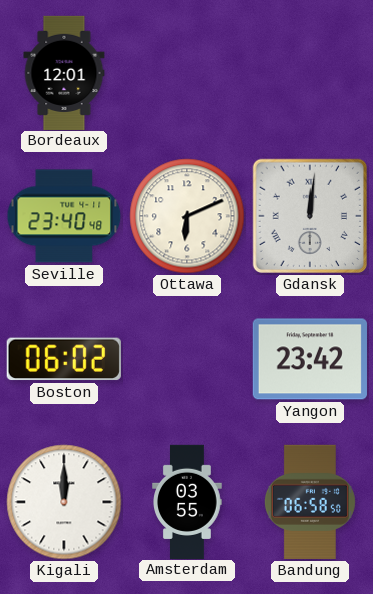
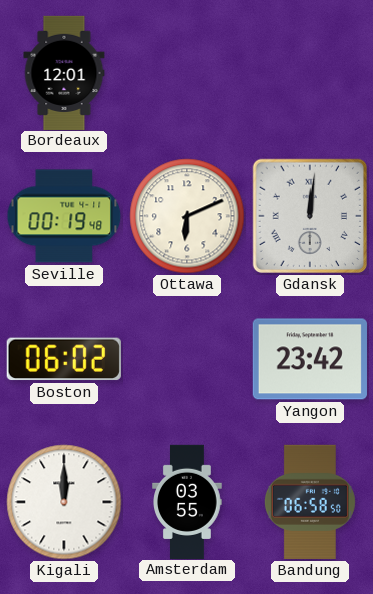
Seville: 23:40 -> 00:19
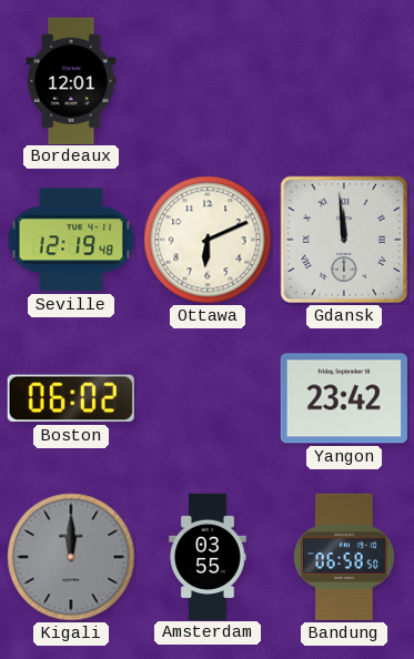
Seville: 00:19 -> 12:19
Gdansk: 12:01 -> 11:59
Kigali dial: white -> grey
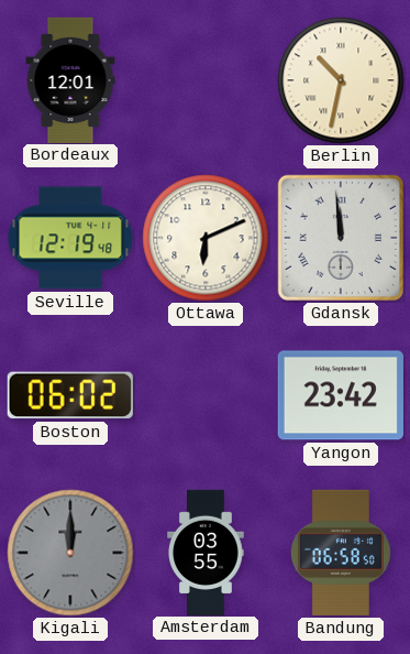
Berlin: none -> 10:32
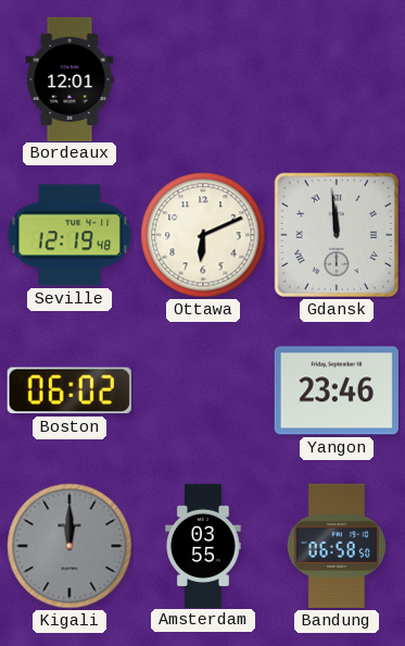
Berlin: 10:32 -> none
Yangon: 23:42 -> 23:46
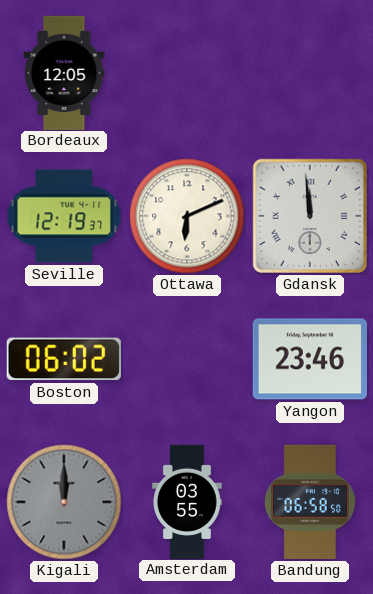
Bordeaux: 12:01 -> 12:05
Seville: 12:19:48 -> 12:19:37
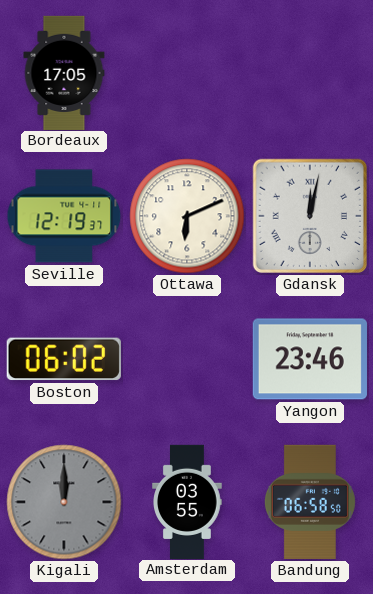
Bordeaux: 12:05 -> 17:05
Gdansk: 11:59 -> 12:02
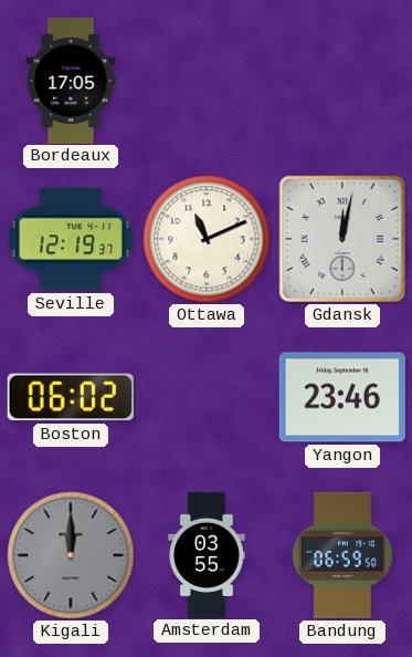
Ottawa: 6:11 -> 11:11
Bandung: 06:58 -> 06:59
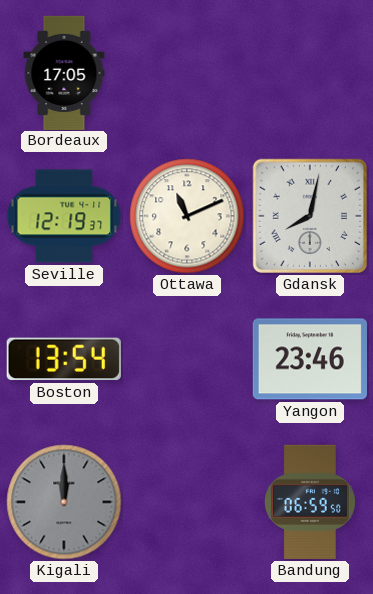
Gdansk: 12:02 -> 8:02
Boston: 06:02 -> 13:54
Amsterdam: 03:55 -> none
